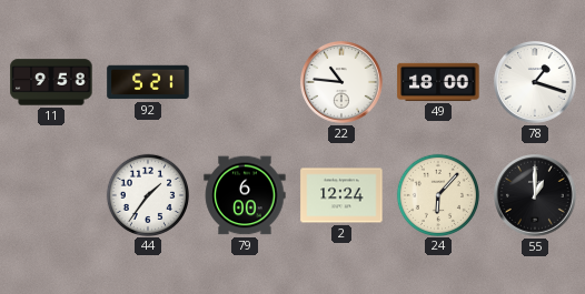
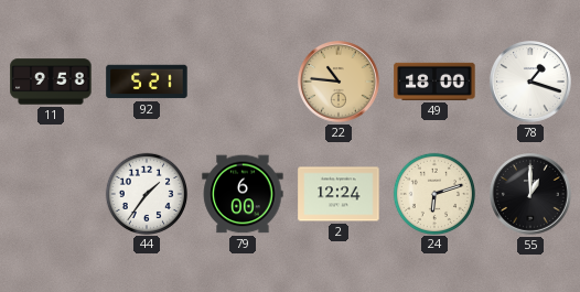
22 dial: white -> champagne
24: 6:07 -> 6:12
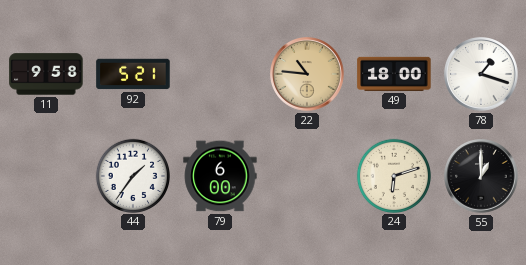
2: 12:24 -> none
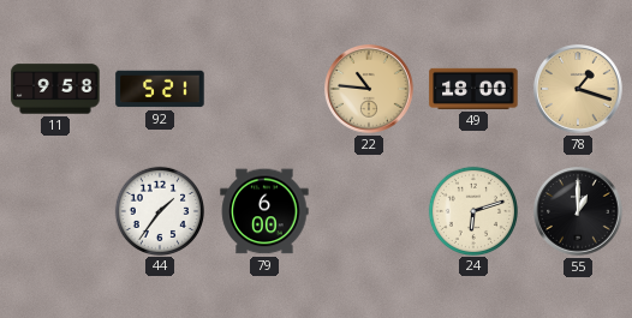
78 dial: white -> champagne
